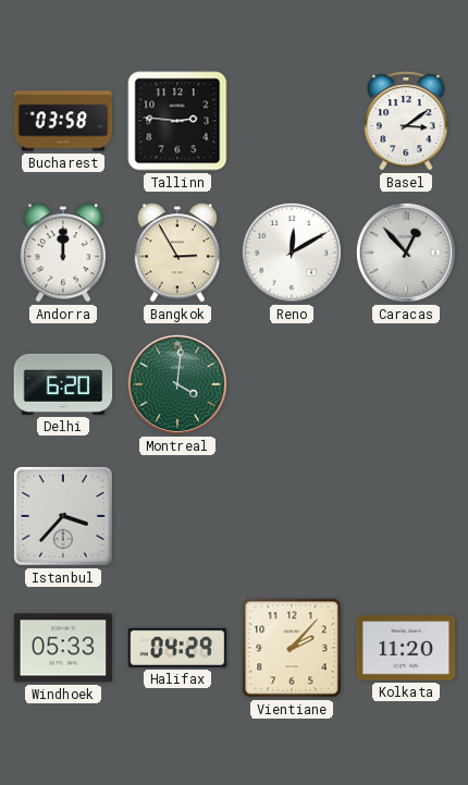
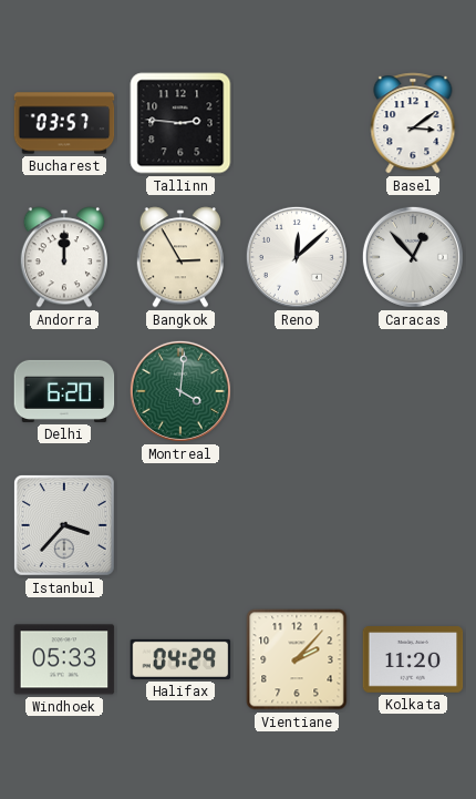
Bucharest: 03:58 -> 03:57
Reno: 12:10 -> 12:08
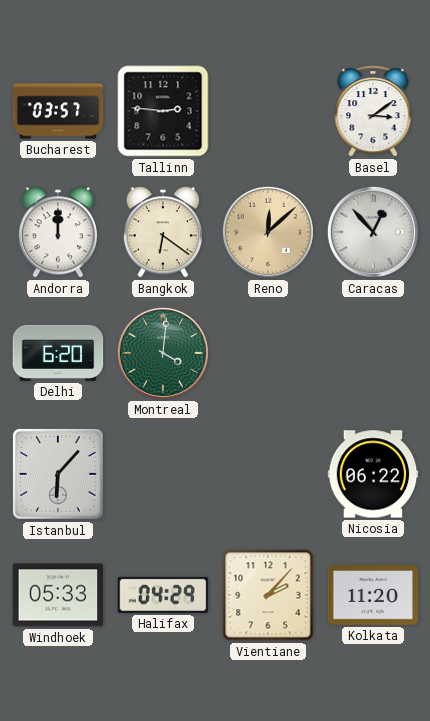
Bangkok: 2:55 -> 6:21
Reno dial: white -> champagne
Istanbul: 3:37 -> 6:07
Nicosia: none -> 06:22
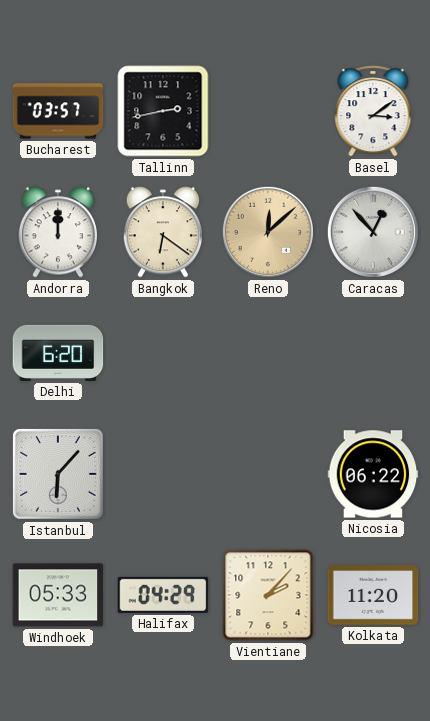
Tallinn: 2:46 -> 2:43
Montreal: 4:01 -> none
